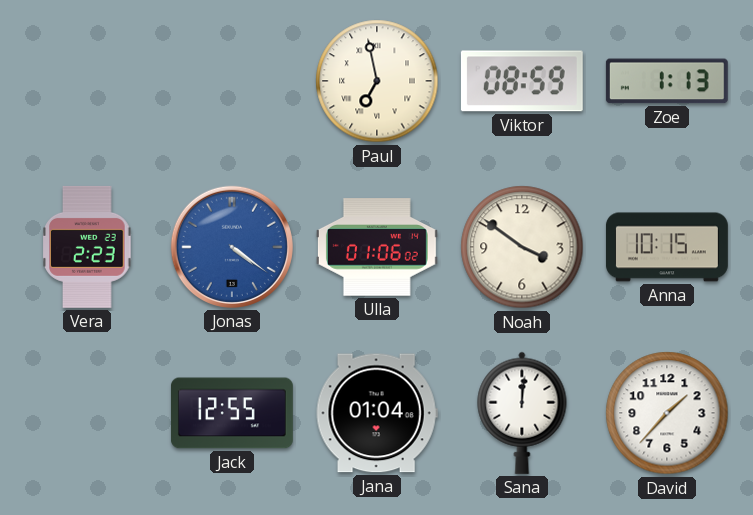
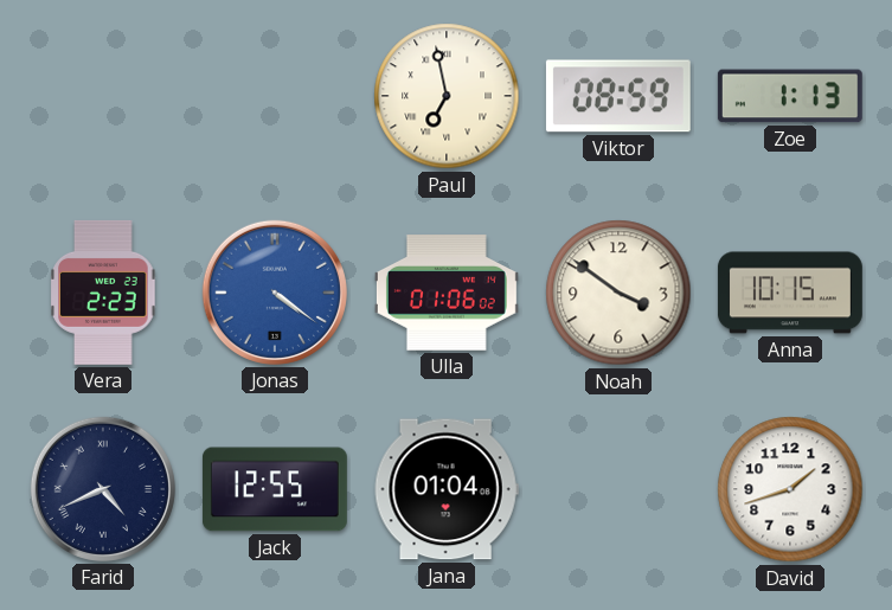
Farid: none -> 4:41
Sana: 12:01 -> none
David: 1:37 -> 1:42
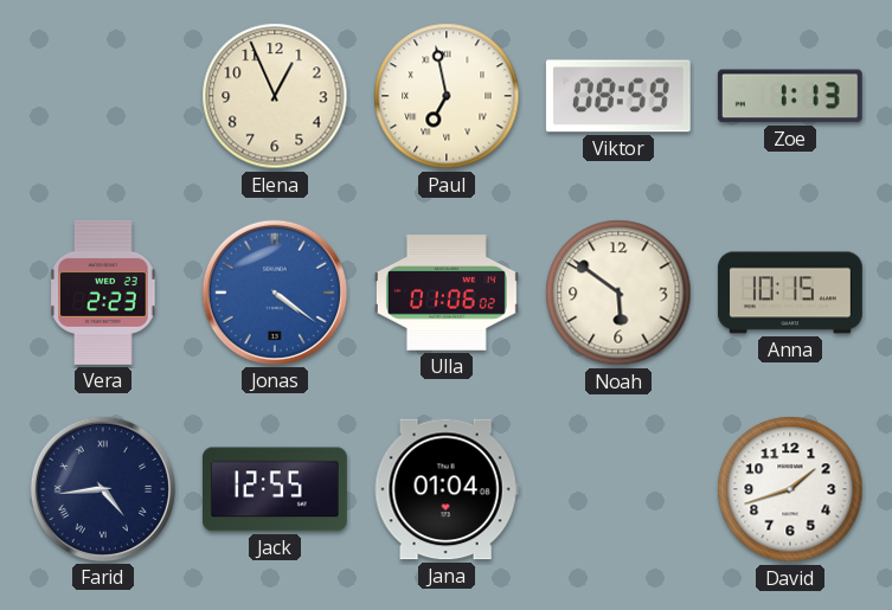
Elena: none -> 12:56
Noah: 3:51 -> 5:51
Farid: 4:41 -> 4:44
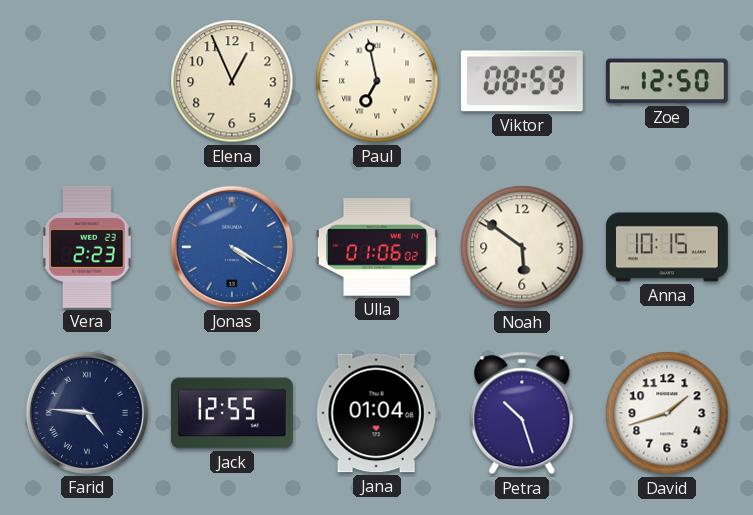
Zoe: 1:13 -> 12:50
Jonas: 4:21 -> 4:20
Farid: 4:44 -> 4:46
Petra: none -> 10:27
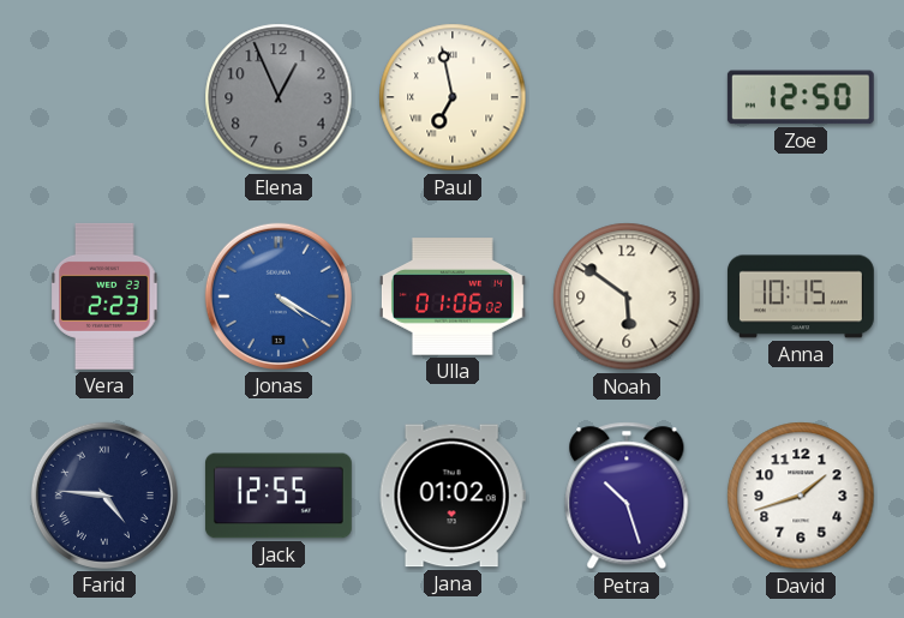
Elena dial: cream -> grey
Viktor: 08:59 -> none
Jana: 01:04 -> 01:02
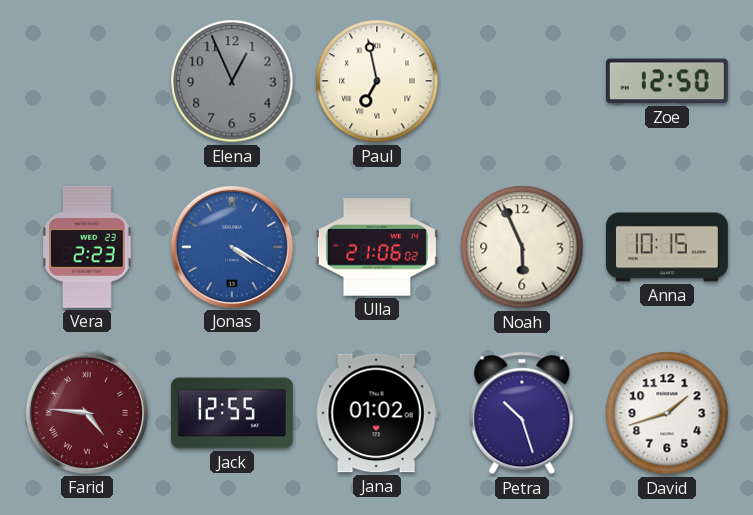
Ulla: 01:06 -> 21:06
Noah: 5:51 -> 5:56
Farid dial: navy -> burgundy
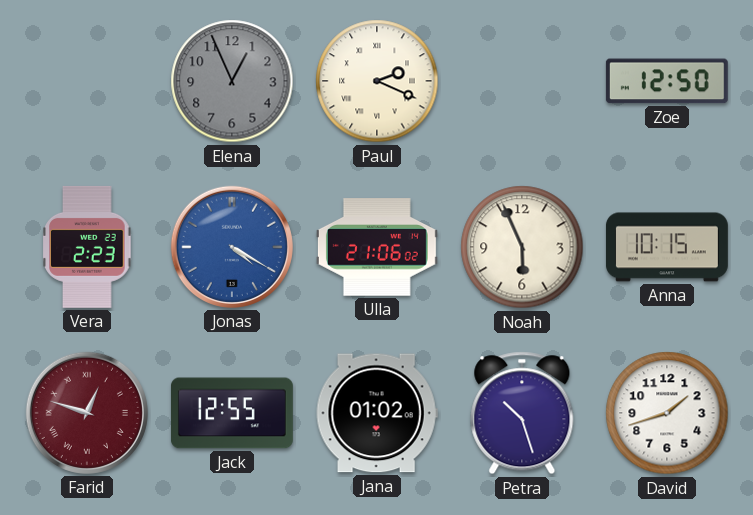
Paul: 6:58 -> 2:19
Farid: 4:46 -> 12:48
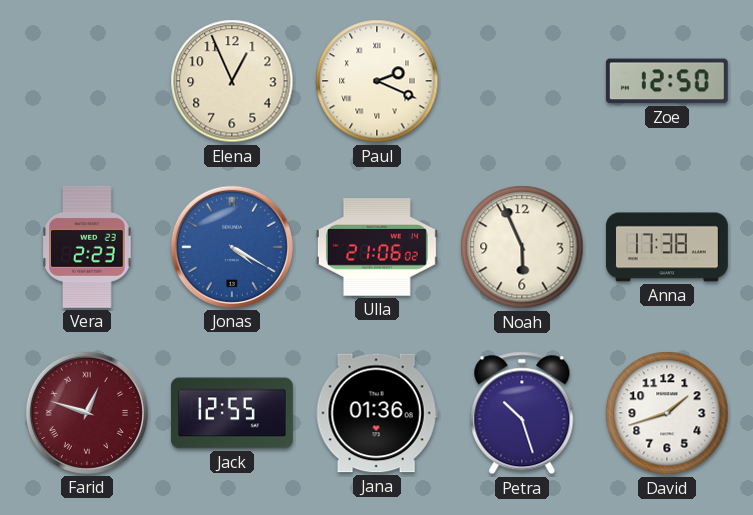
Elena dial: grey -> cream
Anna: 10:15 -> 17:38
Jana: 01:02 -> 01:36
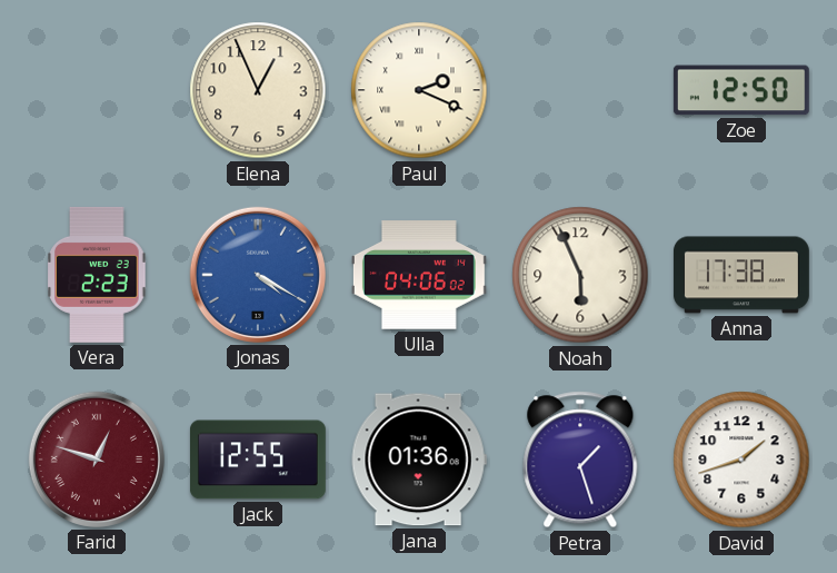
Ulla: 21:06 -> 04:06
Petra: 10:27 -> 1:27
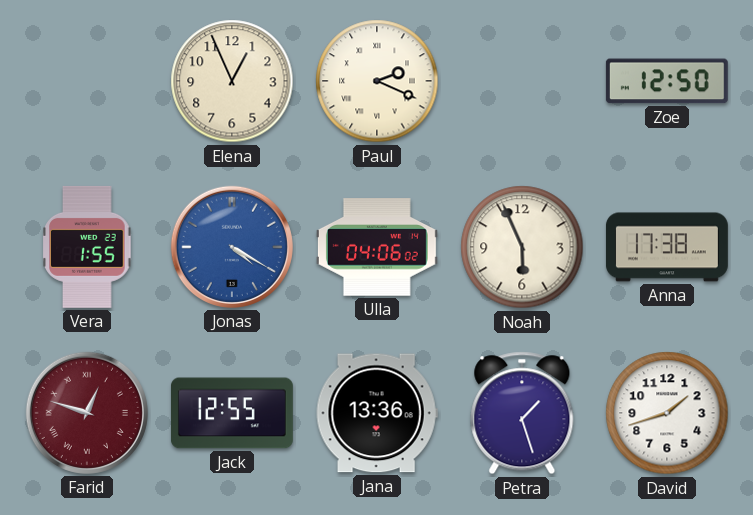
Vera: 2:23 -> 1:55
Jana: 01:36 -> 13:36
